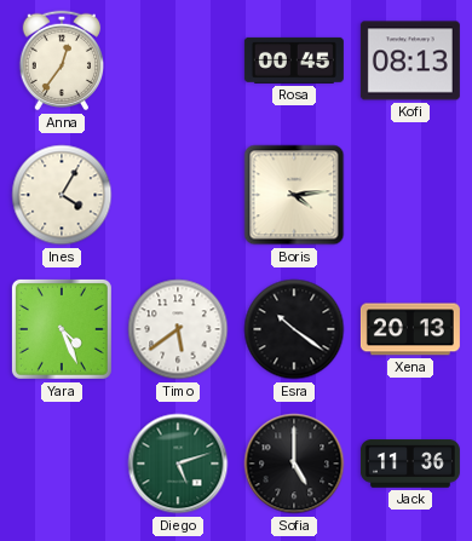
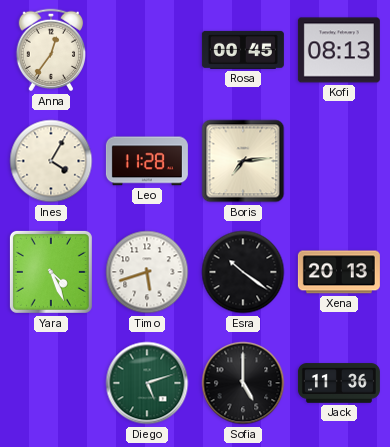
Leo: none -> 11:28
Boris: 4:14 -> 7:14
Timo: 5:39 -> 5:42
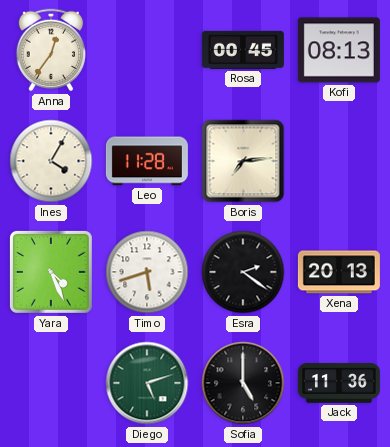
Esra: 10:21 -> 2:21
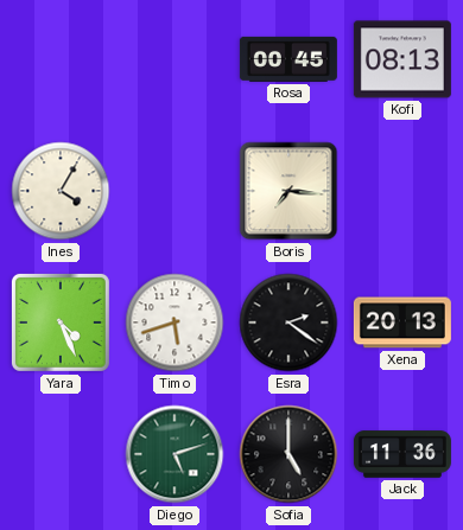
Anna: 12:36 -> none
Leo: 11:28 -> none
Boris: 7:14 -> 7:16
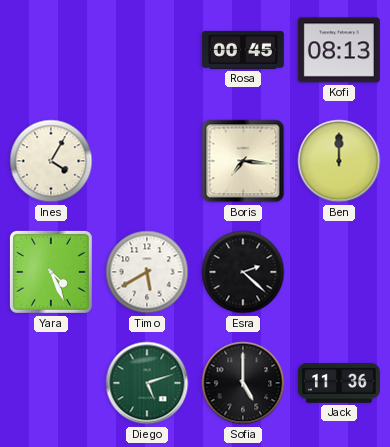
Ben: none -> 12:00
Timo: 5:42 -> 5:40
Esra: 2:21 -> 2:22
Xena: 20:13 -> none
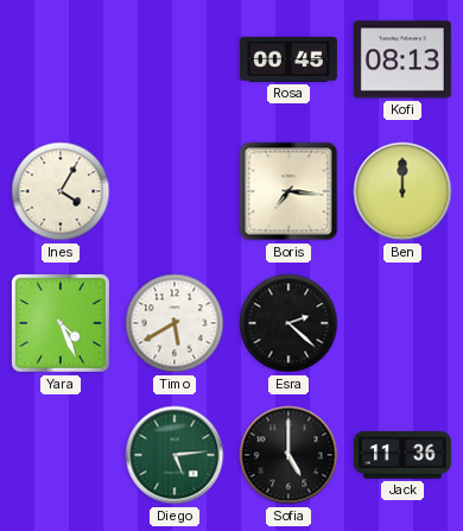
Diego: 5:12 -> 5:14
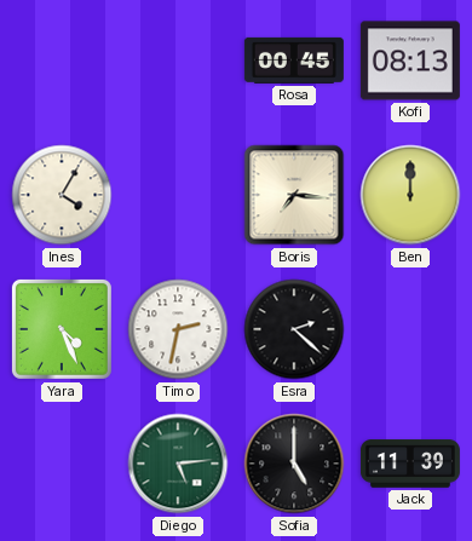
Timo: 5:40 -> 2:32
Jack: 11:36 -> 11:39
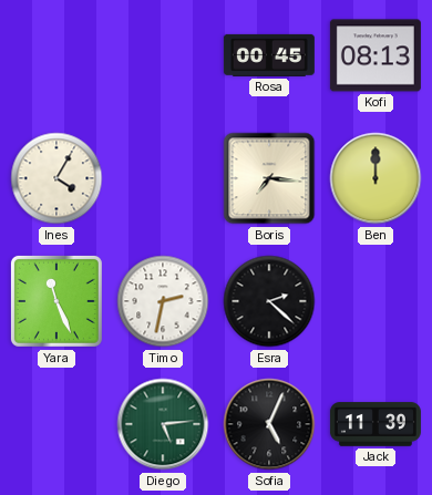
Yara: 4:26 -> 11:26
Sofia: 5:00 -> 5:04
